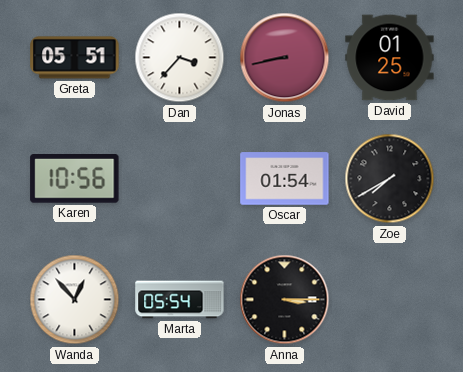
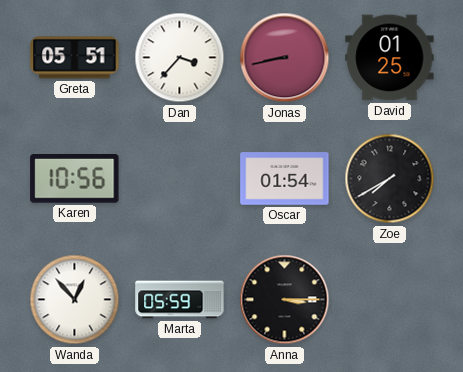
Marta: 05:54 -> 05:59
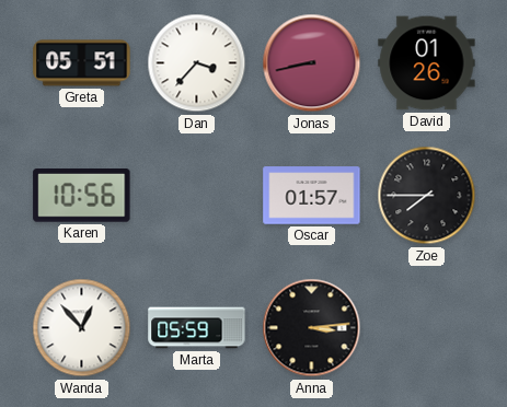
David: 01:25 -> 01:26
Oscar: 01:54 -> 01:57
Zoe: 7:40 -> 7:45
Anna: 3:15 -> 3:14
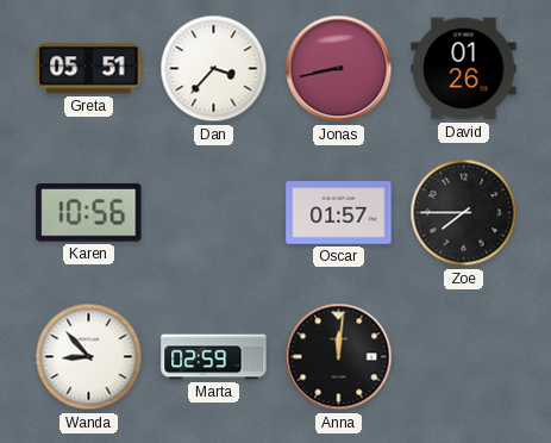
Wanda: 12:53 -> 8:53
Marta: 05:59 -> 02:59
Anna: 3:14 -> 12:01
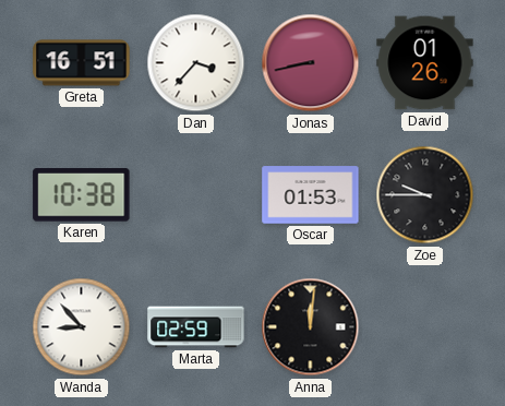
Greta: 05:51 -> 16:51
Karen: 10:56 -> 10:38
Oscar: 01:57 -> 01:53
Zoe: 7:45 -> 9:45
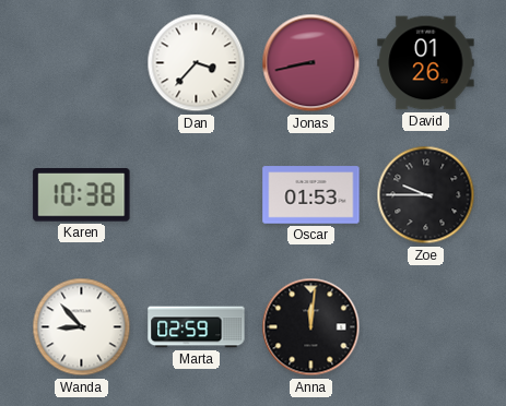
Greta: 16:51 -> none
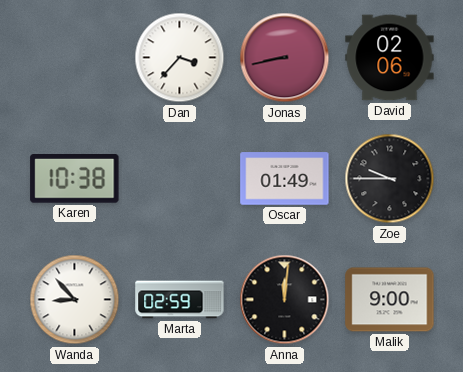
David: 01:26 -> 02:06
Oscar: 01:53 -> 01:49
Malik: none -> 9:00
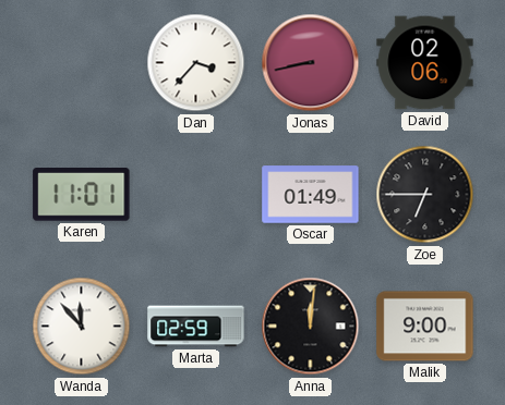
Karen: 10:38 -> 11:01
Zoe: 9:45 -> 6:45
Wanda: 8:53 -> 11:53
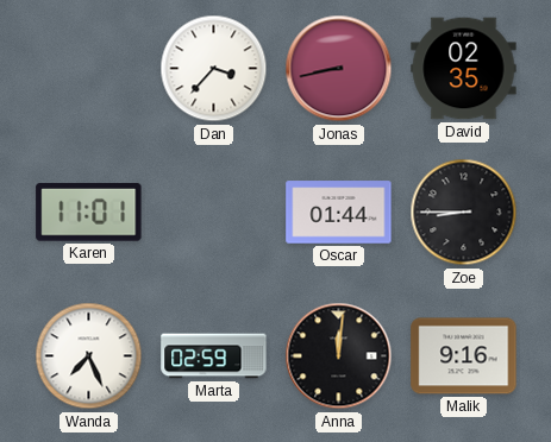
David: 02:06 -> 02:35
Oscar: 01:49 -> 01:44
Zoe: 6:45 -> 8:45
Wanda: 11:53 -> 7:26
Malik: 9:00 -> 9:16
